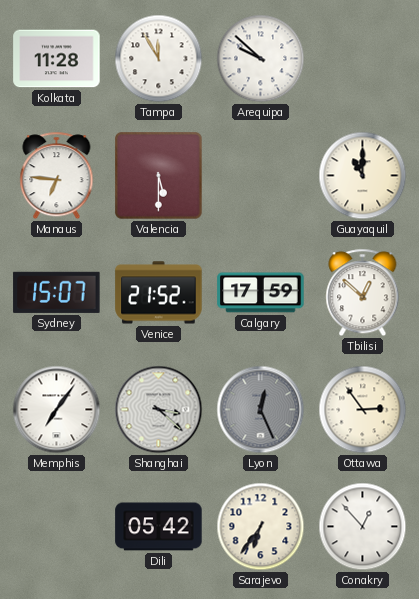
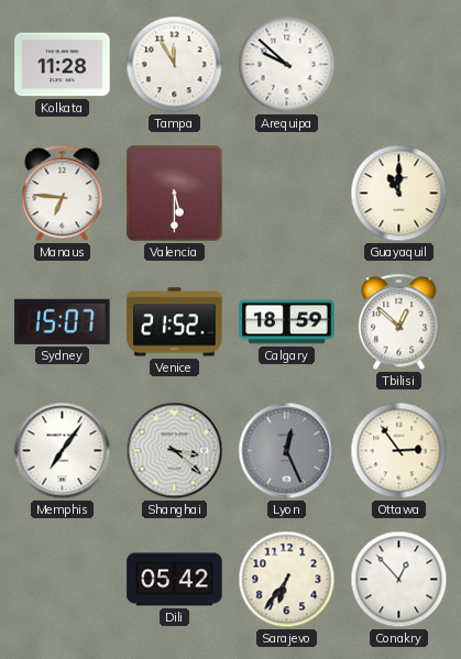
Calgary: 17:59 -> 18:59
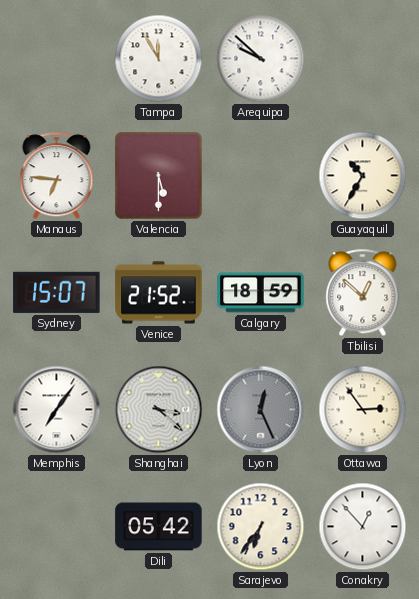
Kolkata: 11:28 -> none
Guayaquil: 11:00 -> 10:35
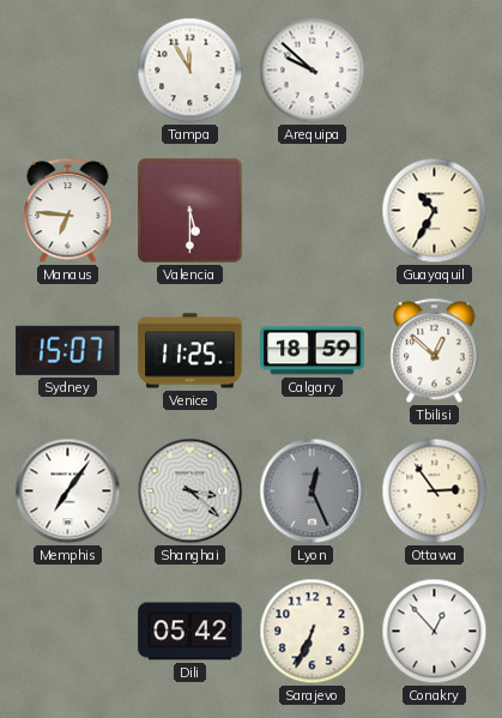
Venice: 21:52 -> 11:25
Sarajevo: 6:36 -> 6:34
